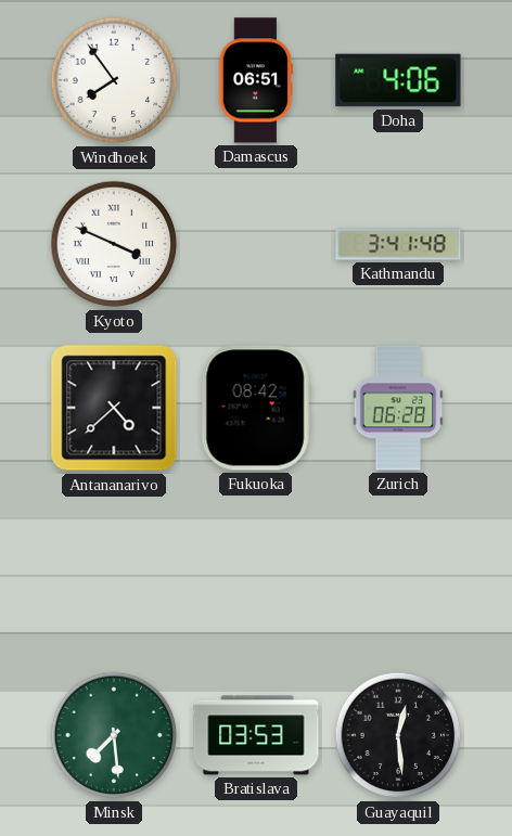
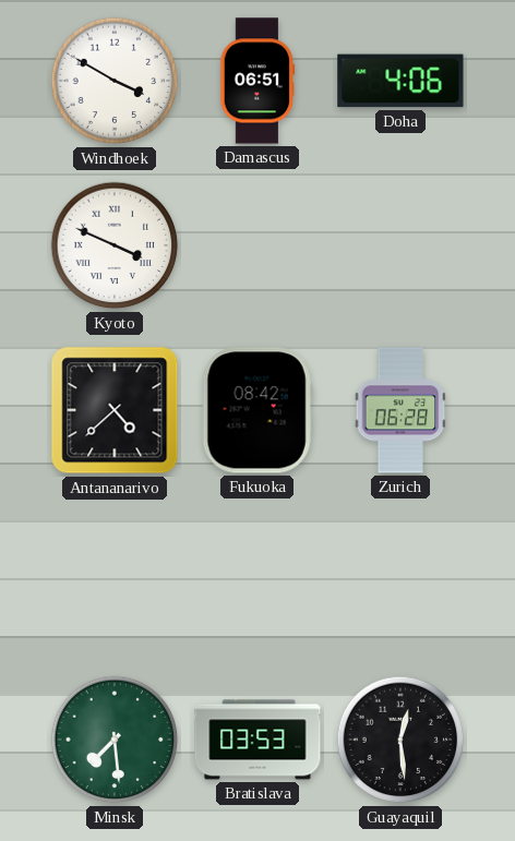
Windhoek: 7:54 -> 3:50
Kathmandu: 3:41 -> none
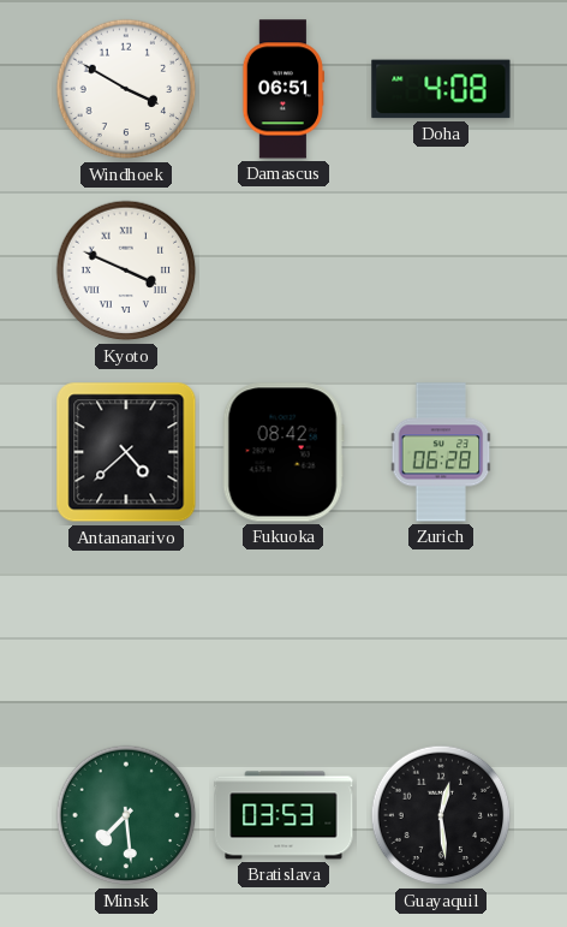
Doha: 4:06 -> 4:08
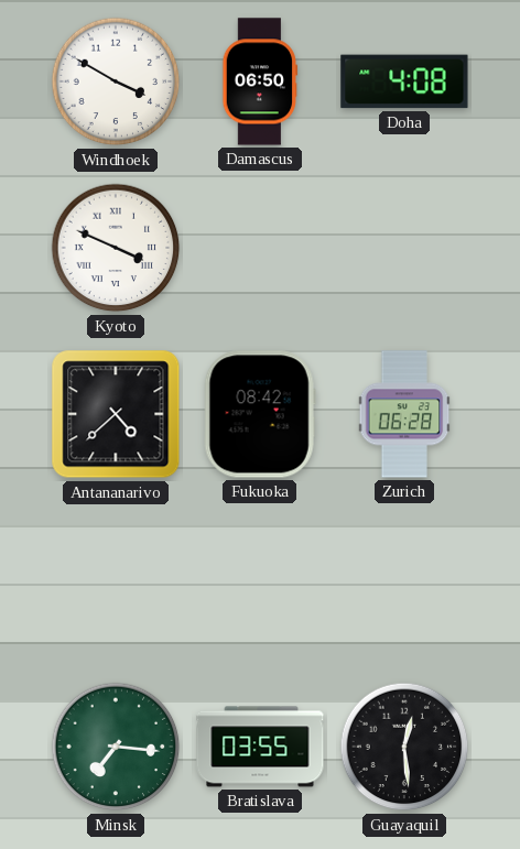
Damascus: 06:51 -> 06:50
Minsk: 7:29 -> 7:16
Bratislava: 03:53 -> 03:55
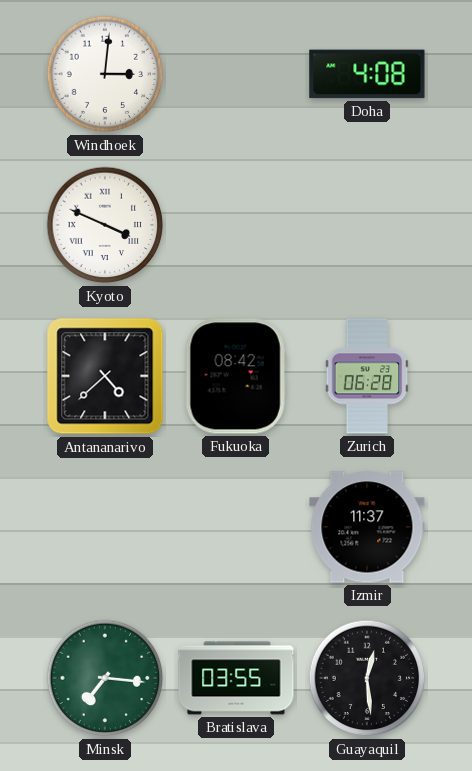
Windhoek: 3:50 -> 3:01
Damascus: 06:50 -> none
Izmir: none -> 11:37
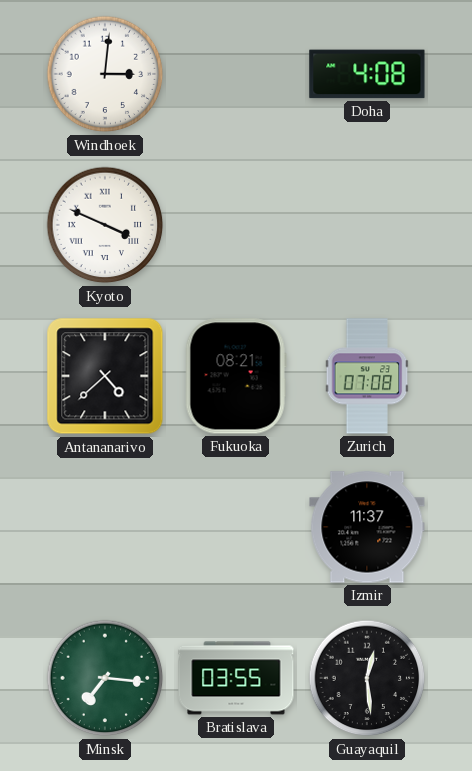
Fukuoka: 08:42 -> 08:21
Zurich: 06:28 -> 07:08
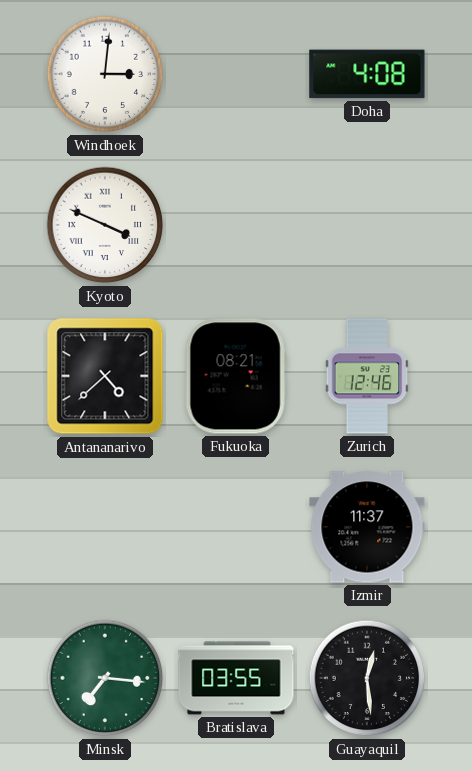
Zurich: 07:08 -> 12:46
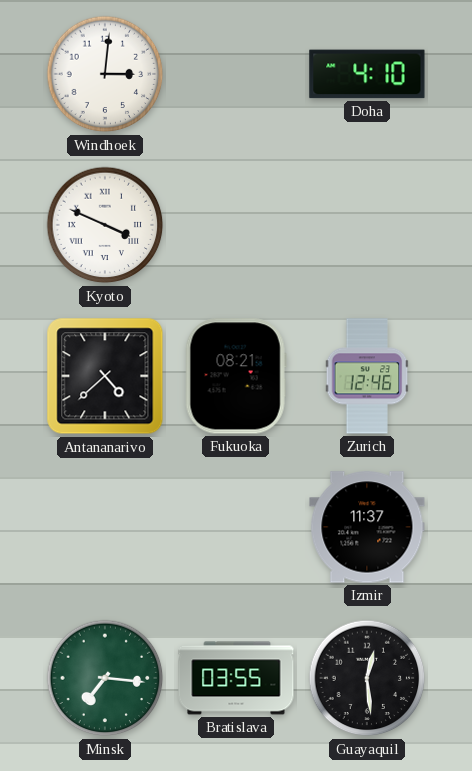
Doha: 4:08 -> 4:10
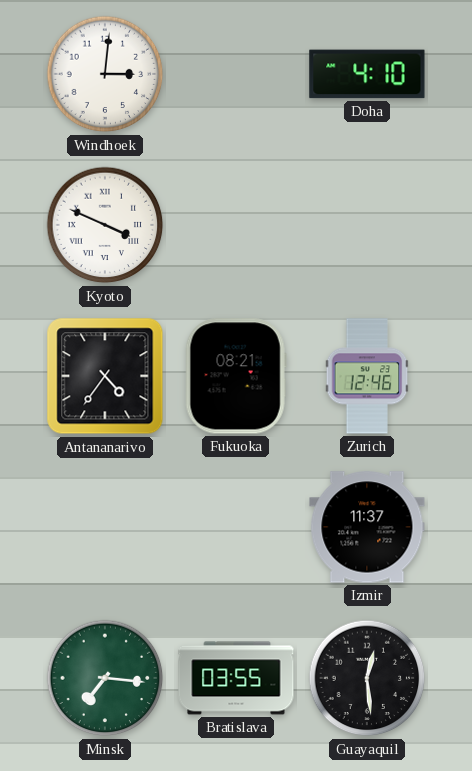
Antananarivo: 4:38 -> 4:36
